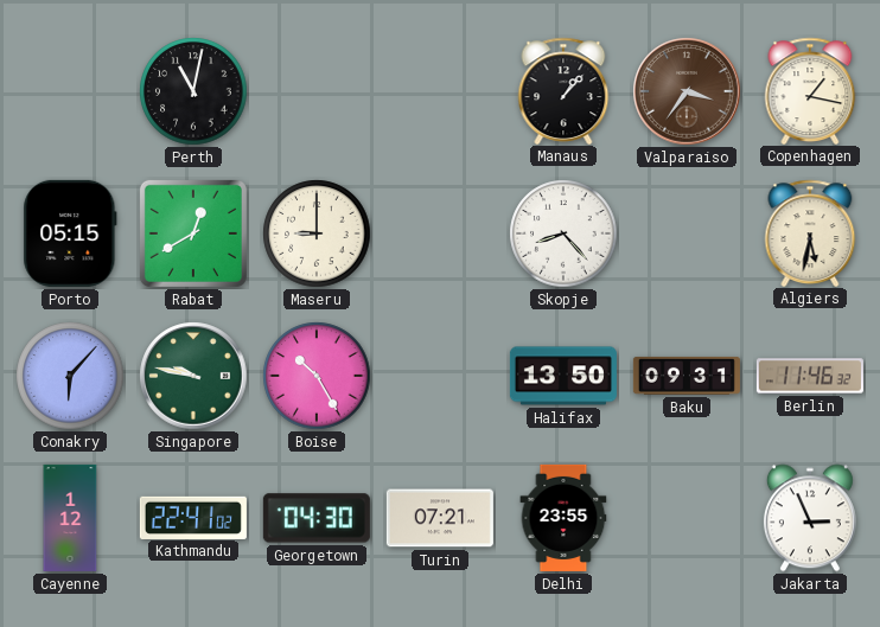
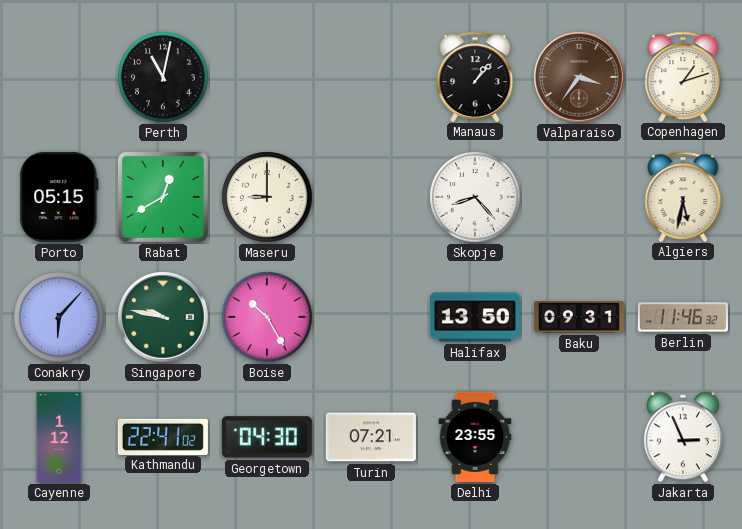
Copenhagen: 1:17 -> 1:12
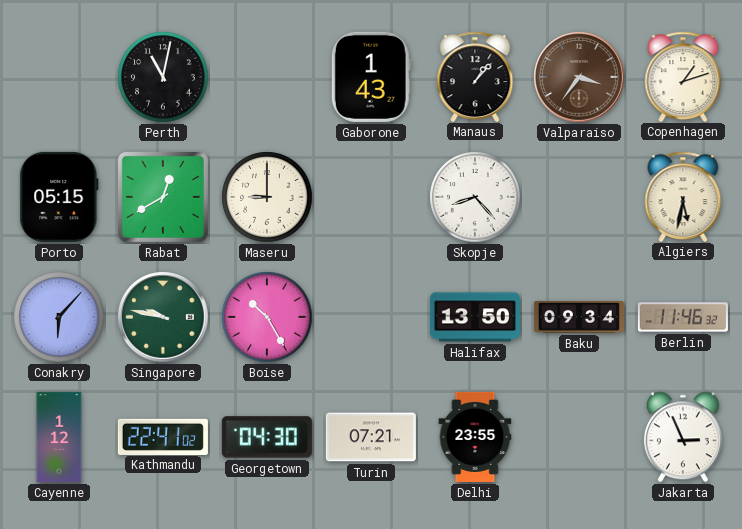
Gaborone: none -> 1:43
Baku: 09:31 -> 09:34
